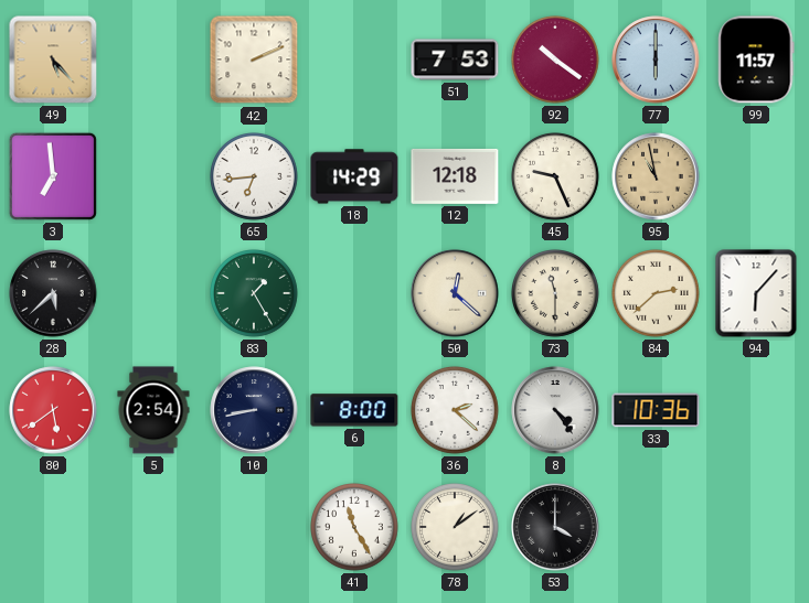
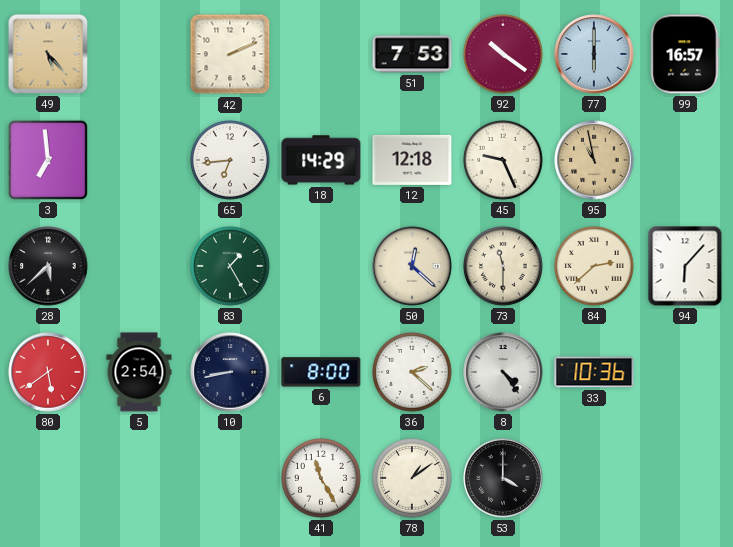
99: 11:57 -> 16:57
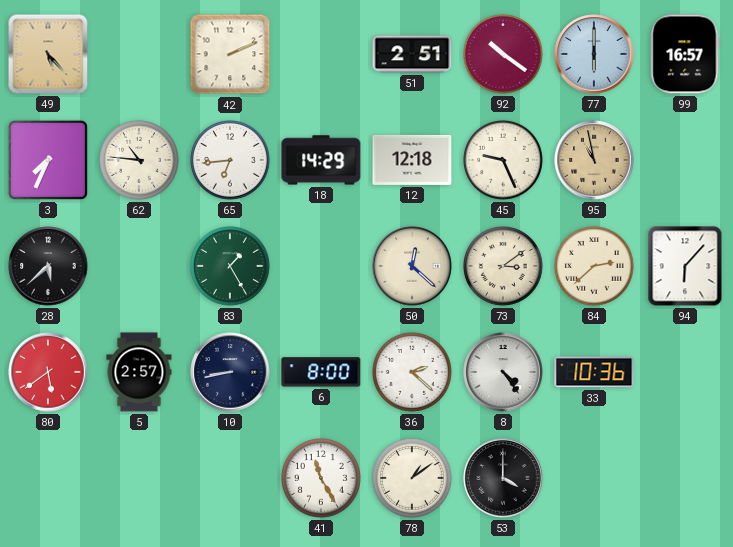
51: 7:53 -> 2:51
3: 6:59 -> 7:34
62: none -> 10:46
73: 11:30 -> 3:09
5: 2:54 -> 2:57
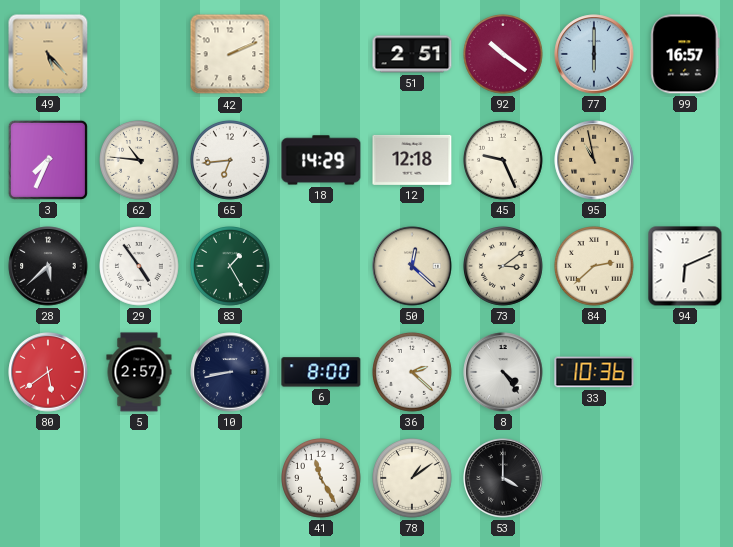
29: none -> 4:54
94: 6:07 -> 6:11
